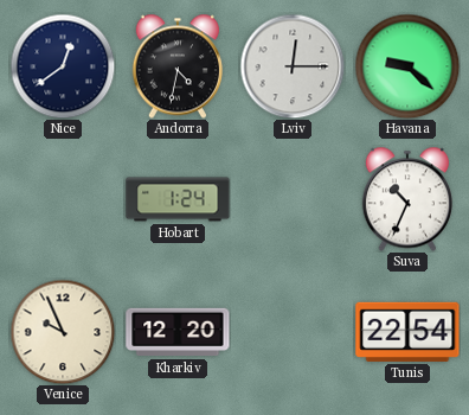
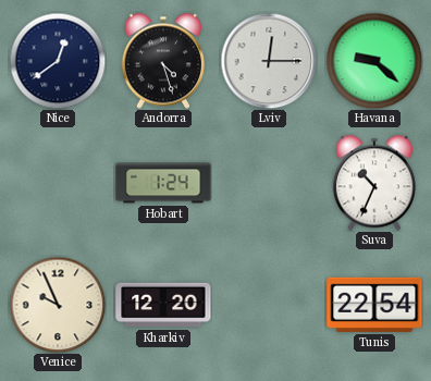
Andorra: 4:32 -> 4:27
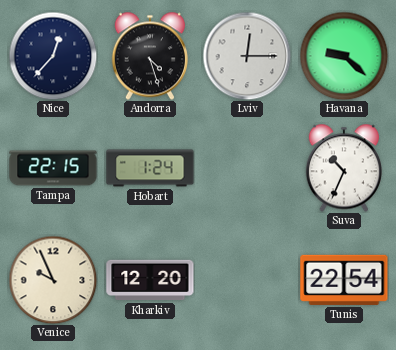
Nice: 12:39 -> 12:37
Tampa: none -> 22:15
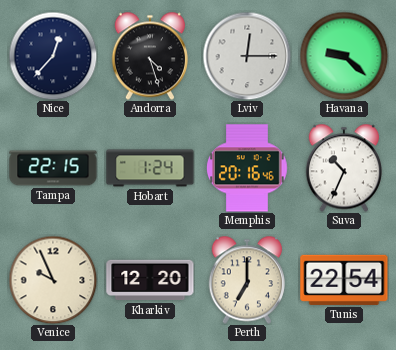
Memphis: none -> 20:16
Perth: none -> 7:00
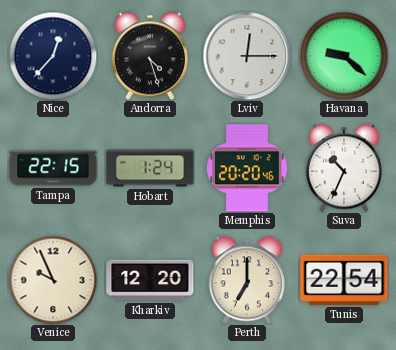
Memphis: 20:16 -> 20:20
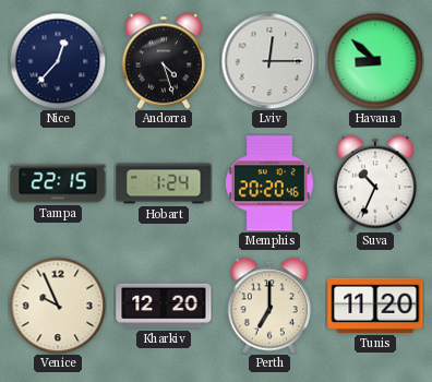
Havana: 9:22 -> 8:52
Tunis: 22:54 -> 11:20
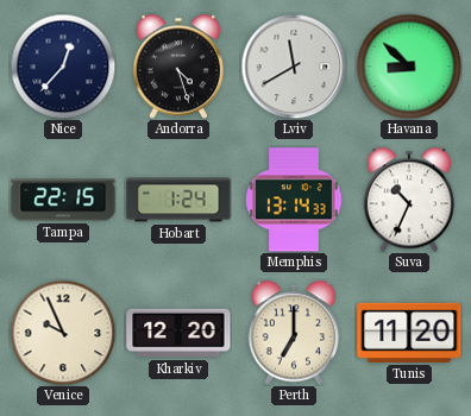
Lviv: 12:15 -> 11:40
Memphis: 20:20 -> 13:14
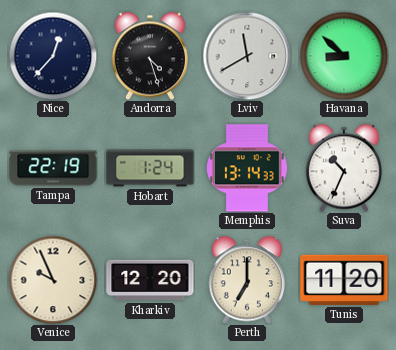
Tampa: 22:15 -> 22:19
